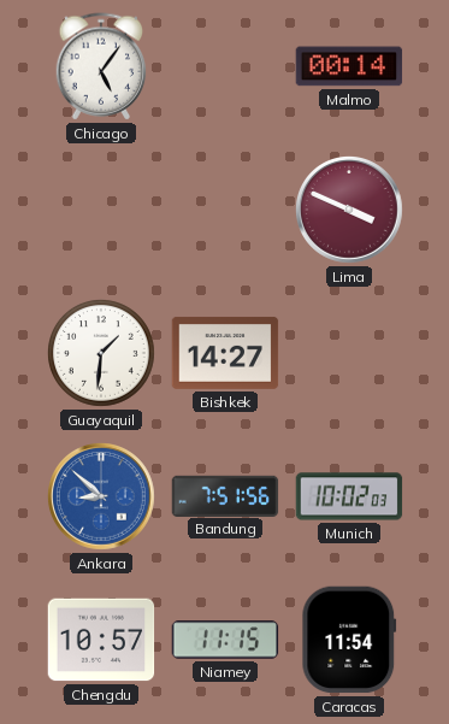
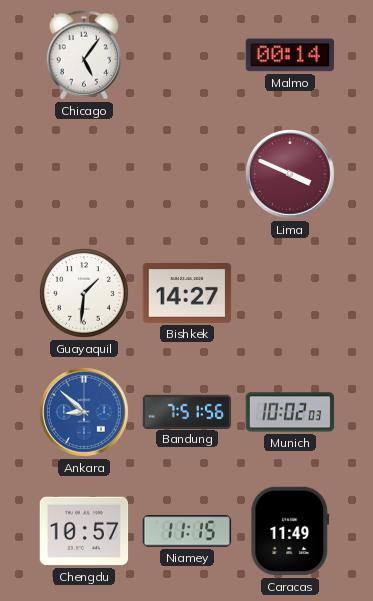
Caracas: 11:54 -> 11:49
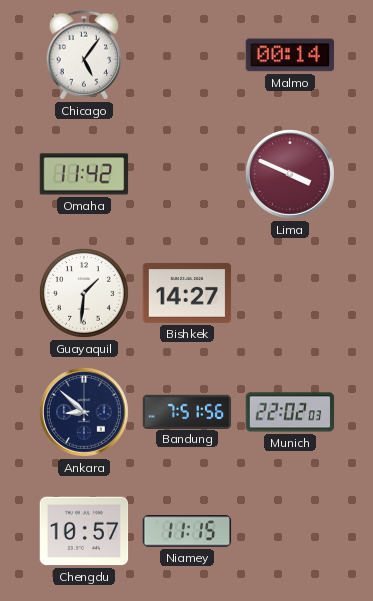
Omaha: none -> 11:42
Ankara dial: blue -> navy
Munich: 10:02 -> 22:02
Caracas: 11:49 -> none
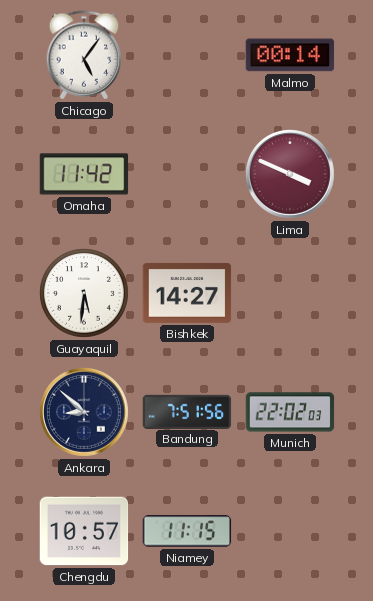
Guayaquil: 1:31 -> 5:31
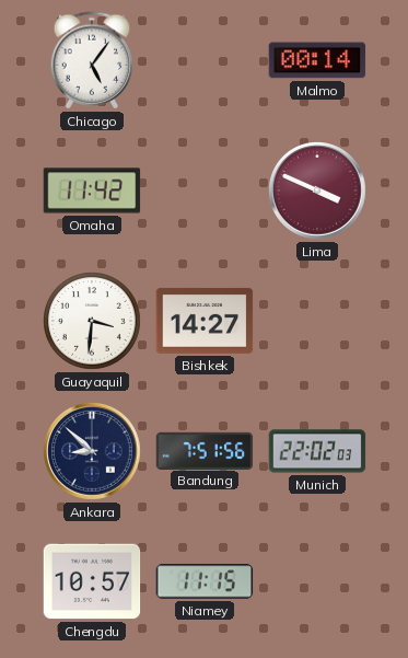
Guayaquil: 5:31 -> 3:31
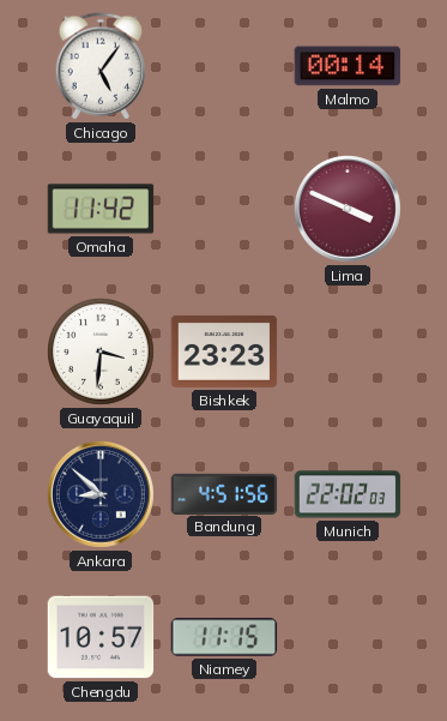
Bishkek: 14:27 -> 23:23
Bandung: 7:51 -> 4:51
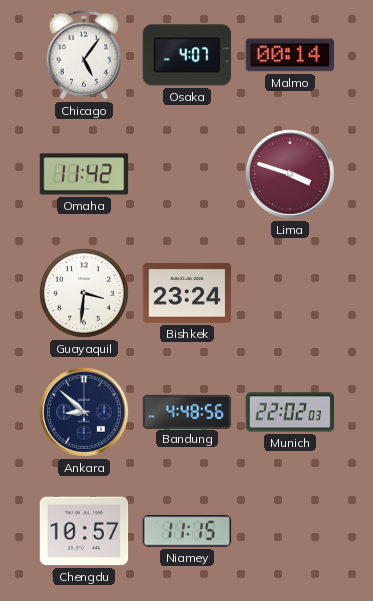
Osaka: none -> 4:07
Lima: 3:49 -> 3:48
Bishkek: 23:23 -> 23:24
Bandung: 4:51 -> 4:48
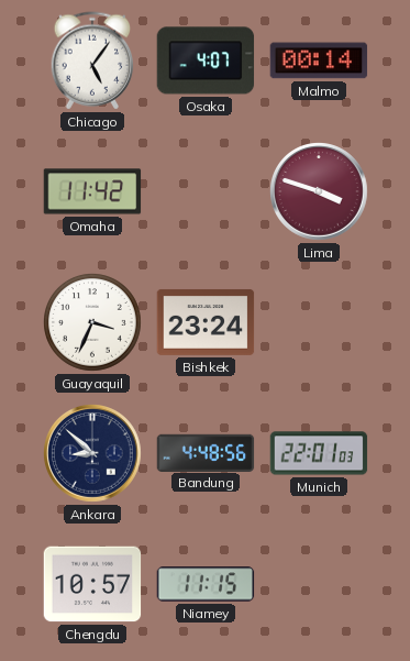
Guayaquil: 3:31 -> 3:34
Munich: 22:02 -> 22:01
